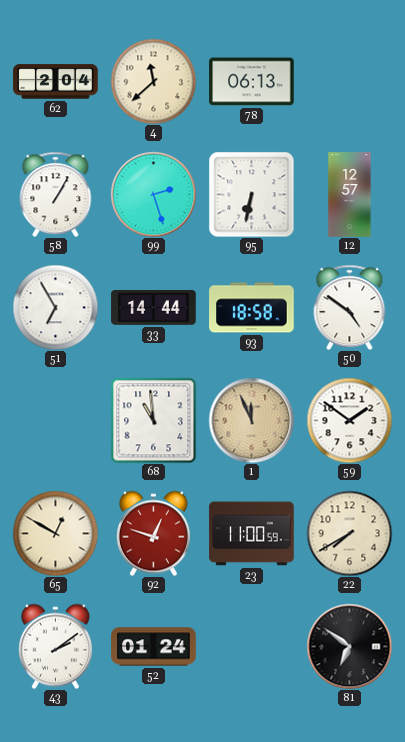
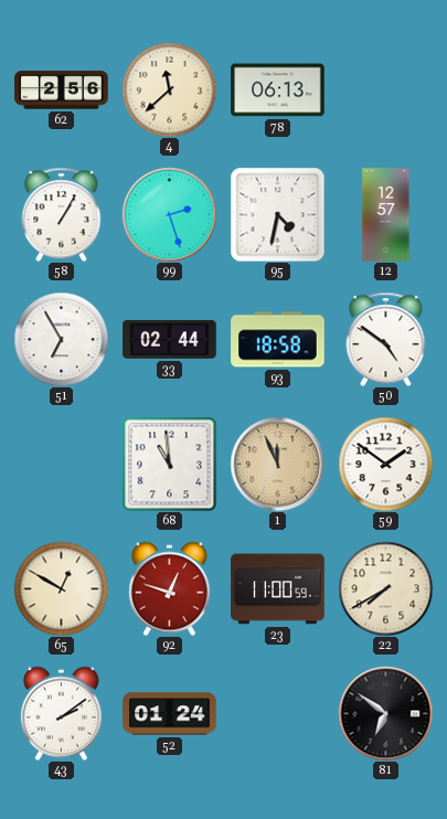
62: 2:04 -> 2:56
95: 6:32 -> 4:32
33: 14:44 -> 02:44
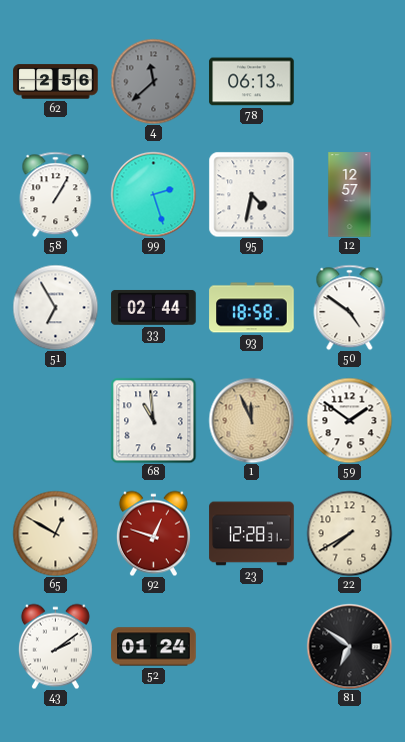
4 dial: cream -> grey
23: 11:00 -> 12:28
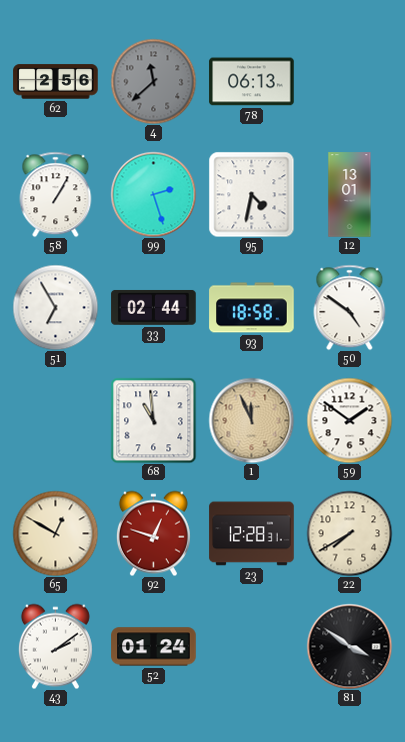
12: 12:57 -> 13:01
81: 6:51 -> 3:51
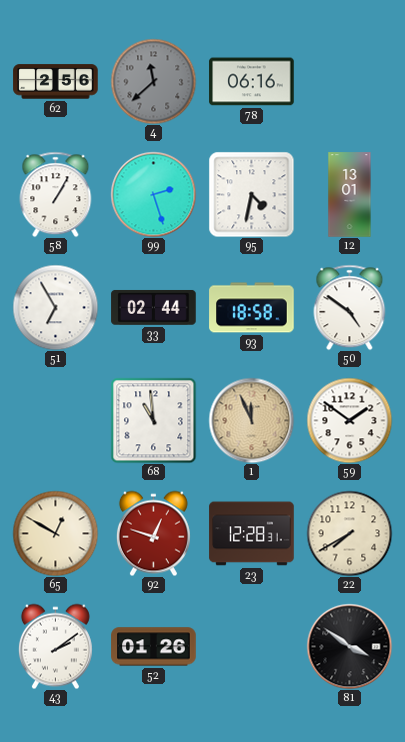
78: 06:13 -> 06:16
52: 01:24 -> 01:26
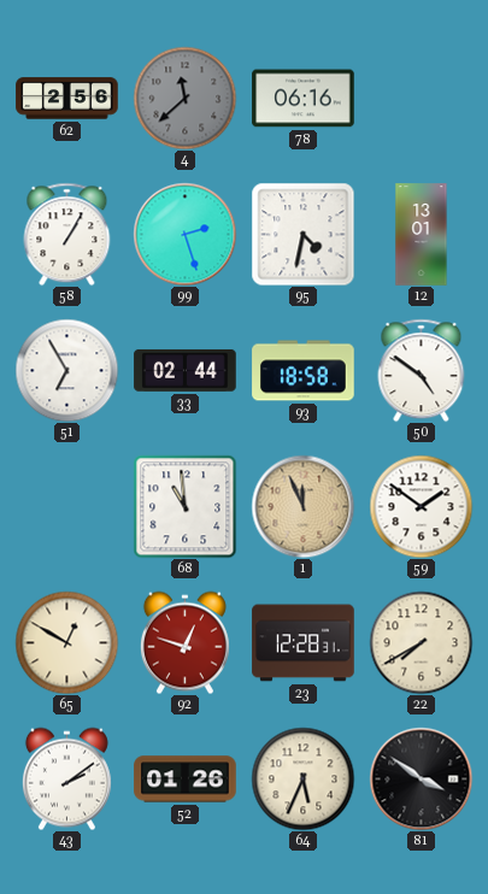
64: none -> 5:34
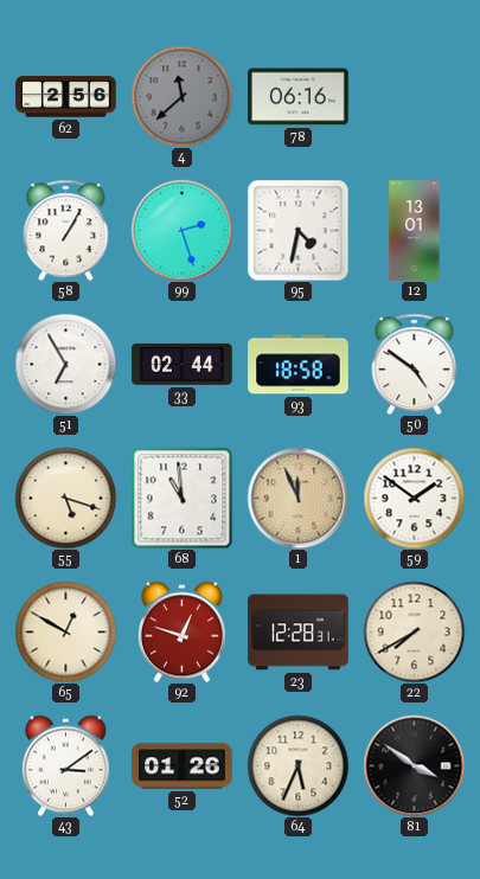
55: none -> 5:18
43: 2:09 -> 3:09
